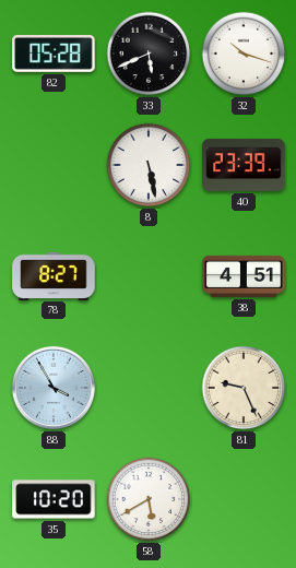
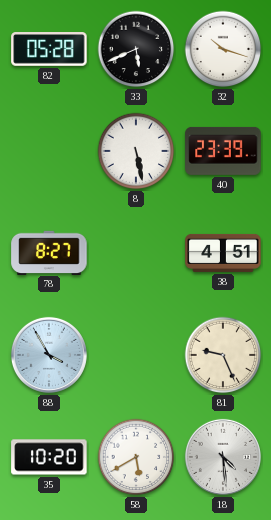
18: none -> 4:29
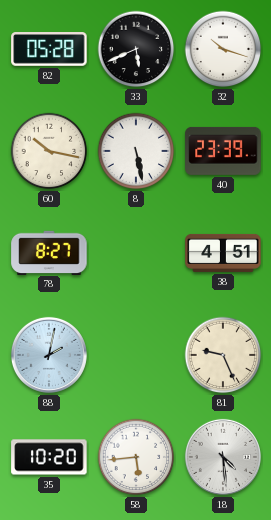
60: none -> 10:17
88: 3:55 -> 2:02
58: 5:40 -> 5:44
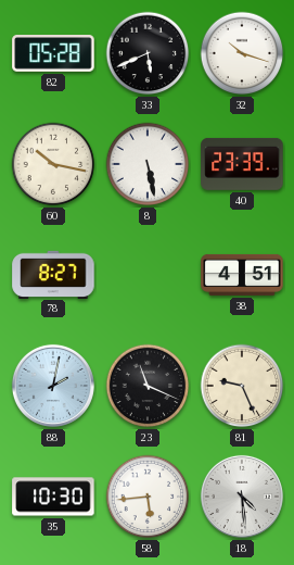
23: none -> 11:19
35: 10:20 -> 10:30
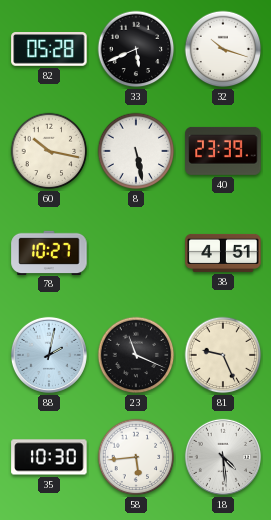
78: 8:27 -> 10:27
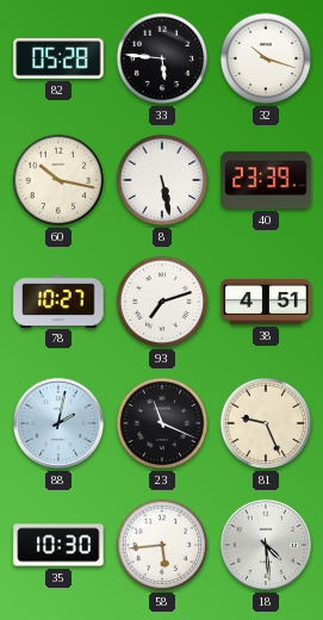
33: 5:41 -> 5:46
93: none -> 7:12
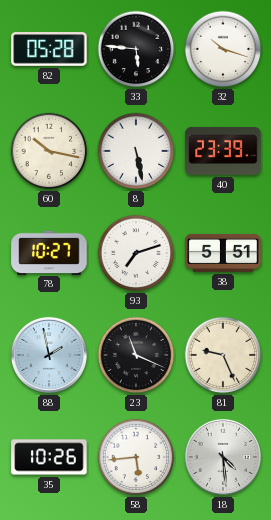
38: 4:51 -> 5:51
88: 2:02 -> 1:58
35: 10:30 -> 10:26
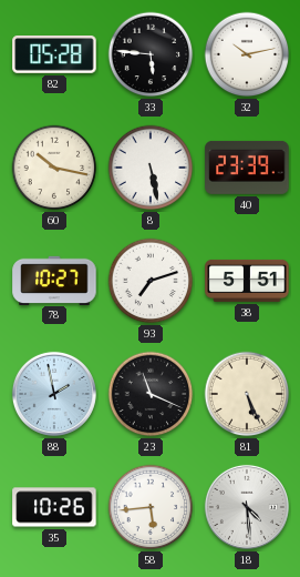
32: 10:18 -> 10:13
81: 9:26 -> 5:26
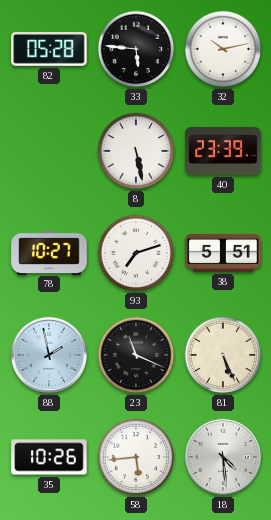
60: 10:17 -> none
